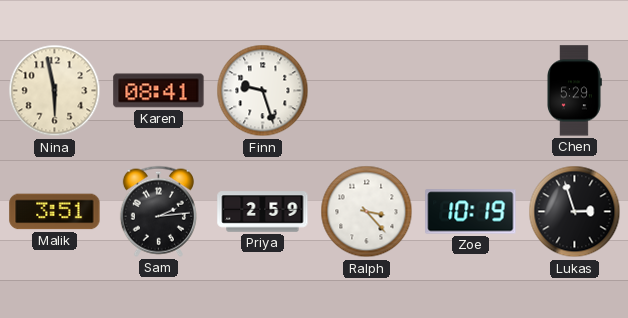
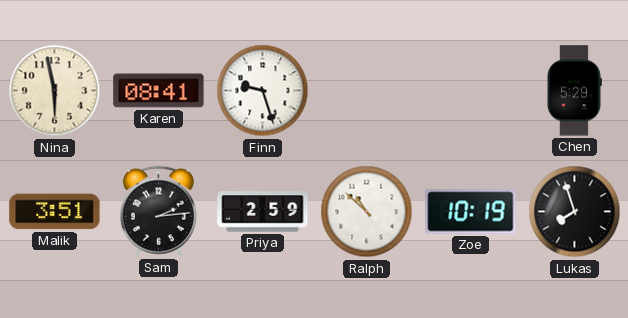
Ralph: 3:23 -> 10:52
Lukas: 2:57 -> 7:57
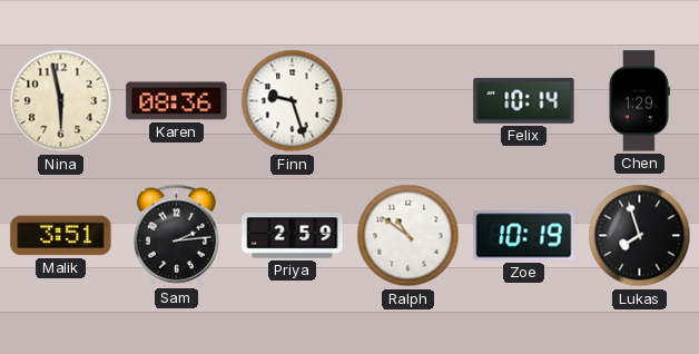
Karen: 08:41 -> 08:36
Felix: none -> 10:14
Chen: 5:29 -> 1:29
Ralph: 10:52 -> 10:51
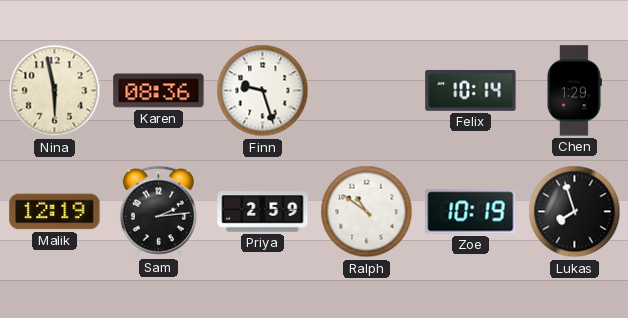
Malik: 3:51 -> 12:19
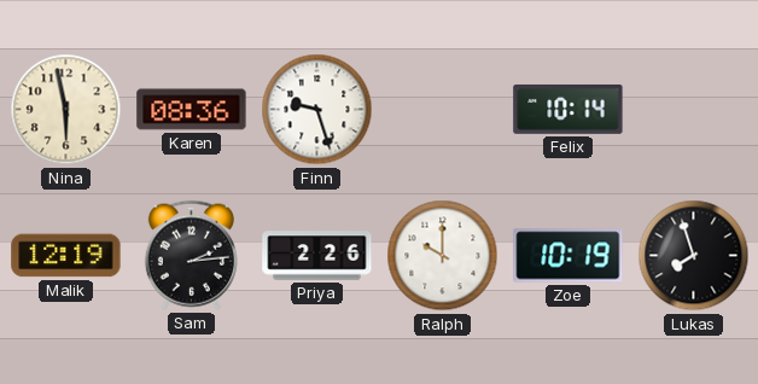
Chen: 1:29 -> none
Priya: 2:59 -> 2:26
Ralph: 10:51 -> 10:00
